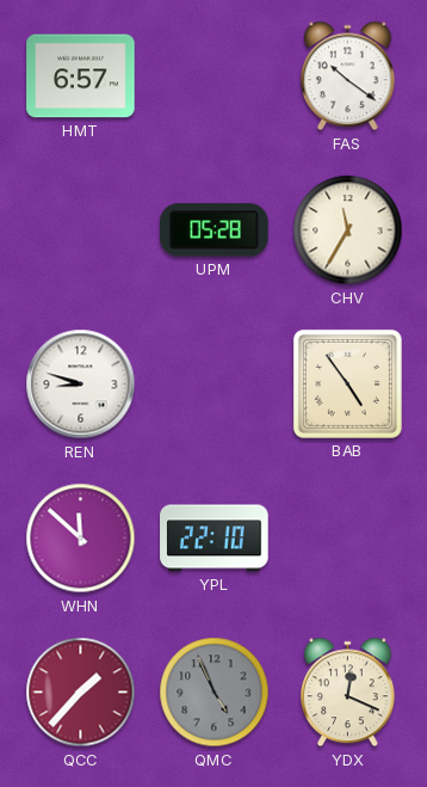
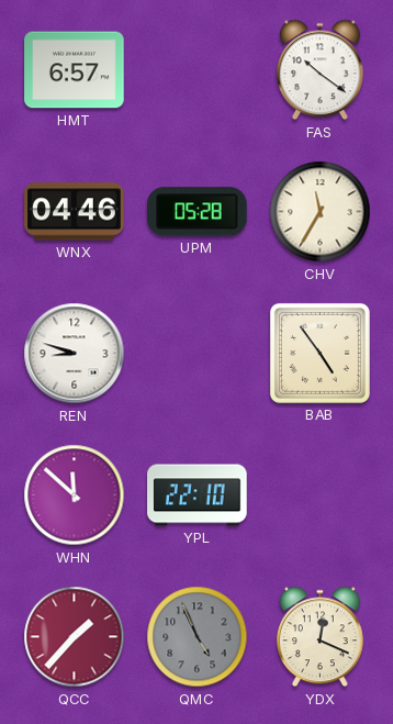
WNX: none -> 04:46
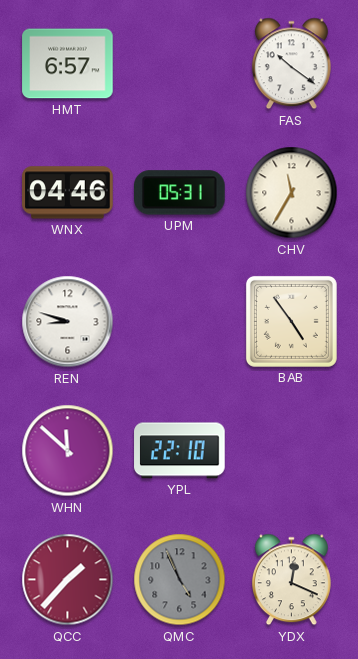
UPM: 05:28 -> 05:31
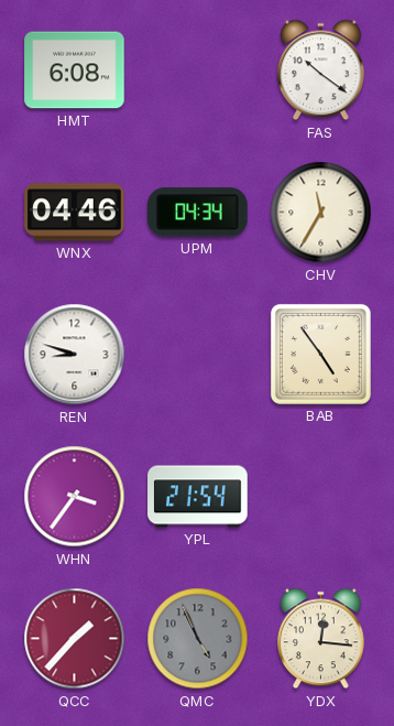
HMT: 6:57 -> 6:08
UPM: 05:31 -> 04:34
WHN: 11:52 -> 3:36
YPL: 22:10 -> 21:54
YDX: 12:19 -> 12:16
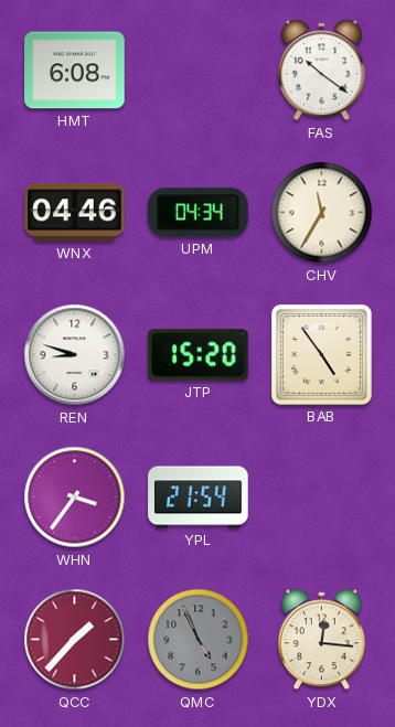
JTP: none -> 15:20
